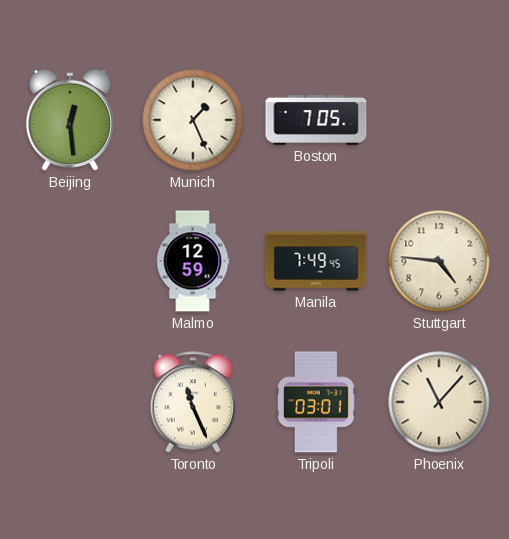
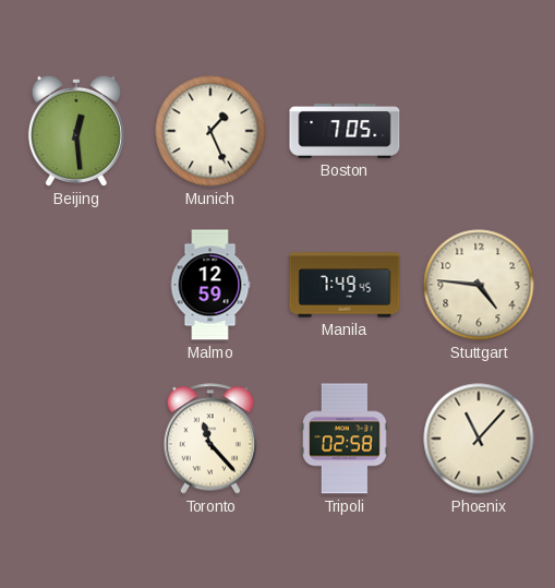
Toronto: 11:26 -> 11:23
Tripoli: 03:01 -> 02:58
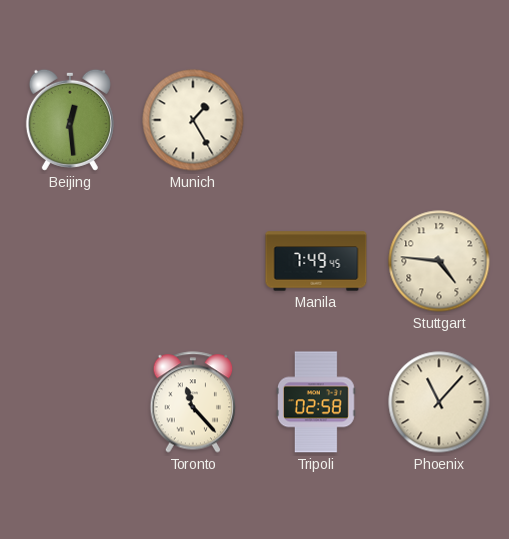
Munich: 1:26 -> 1:25
Boston: 7:05 -> none
Malmo: 12:59 -> none
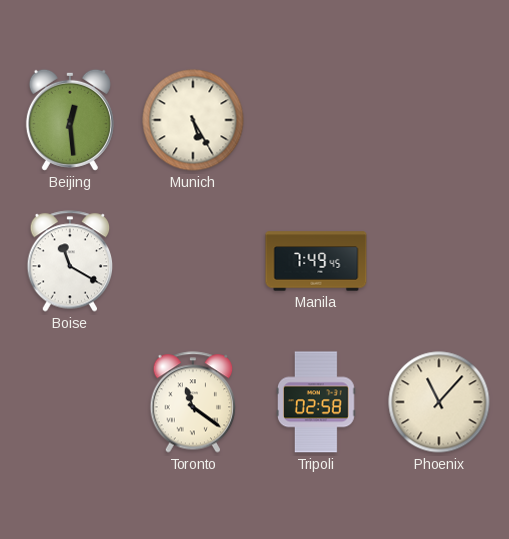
Munich: 1:25 -> 5:25
Boise: none -> 11:20
Stuttgart: 4:46 -> none
Toronto: 11:23 -> 11:21
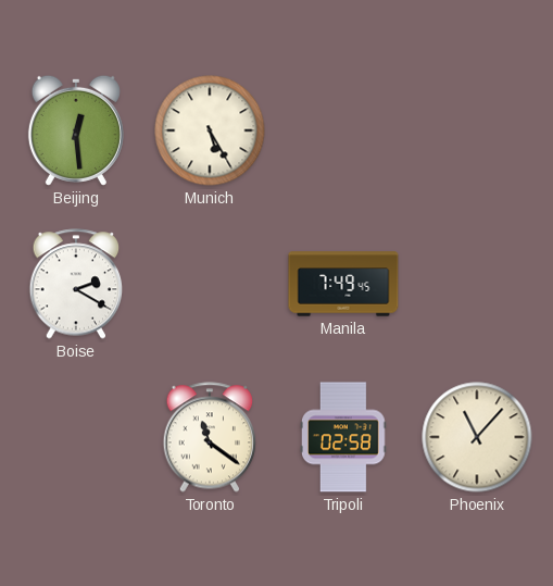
Boise: 11:20 -> 2:20
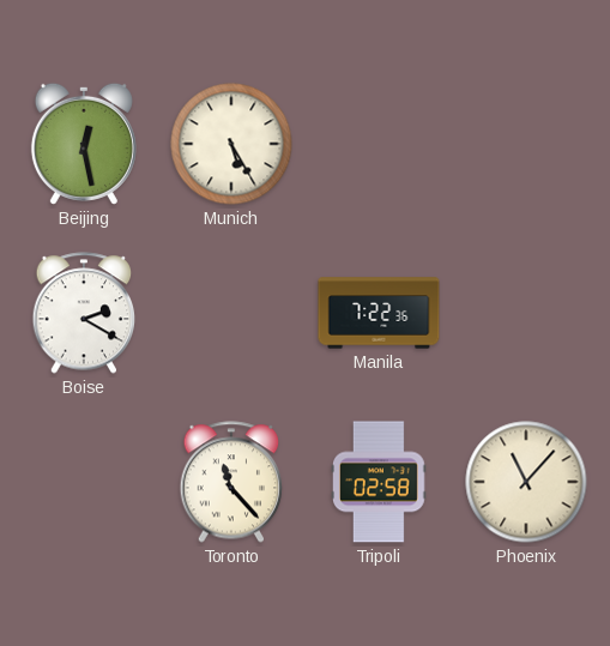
Beijing: 12:29 -> 12:28
Manila: 7:49 -> 7:22
Toronto: 11:21 -> 11:23
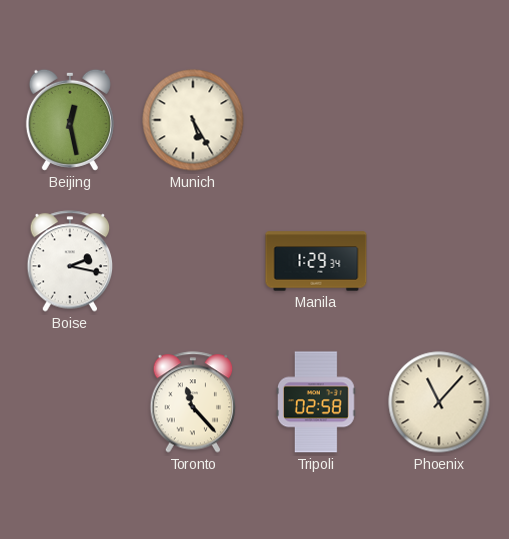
Boise: 2:20 -> 2:17
Manila: 7:22 -> 1:29
